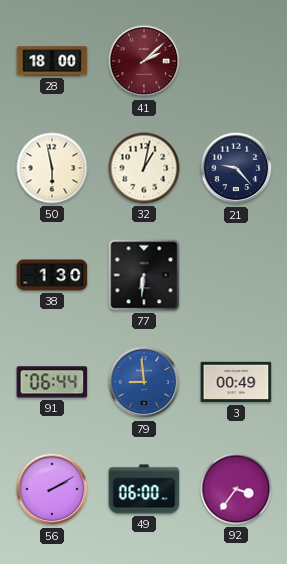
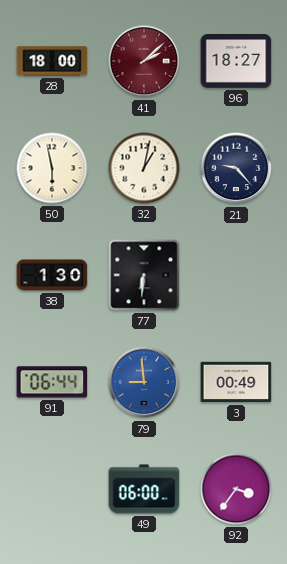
96: none -> 18:27
56: 2:10 -> none
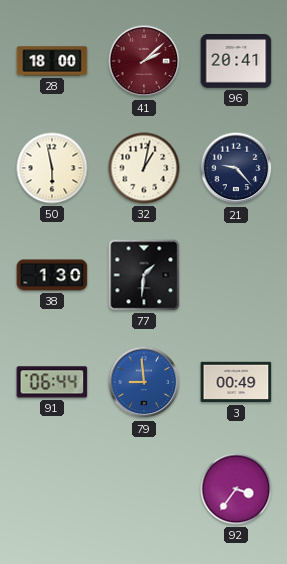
96: 18:27 -> 20:41
77: 6:31 -> 1:31
49: 06:00 -> none
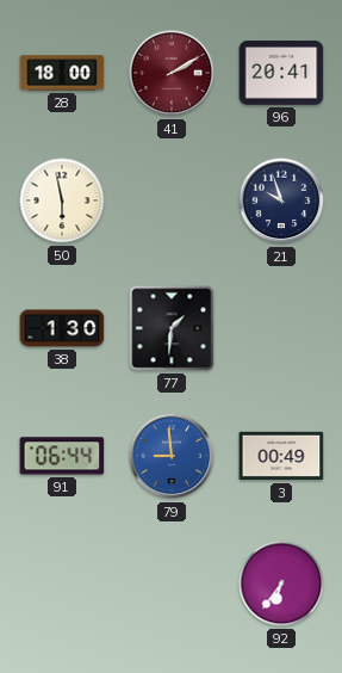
41: 2:08 -> 2:10
32: 1:02 -> none
21: 9:23 -> 9:57
92: 3:36 -> 6:36
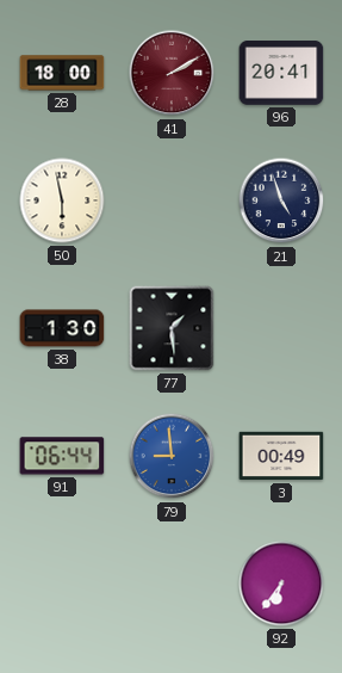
21: 9:57 -> 4:57
77: 1:31 -> 1:29
